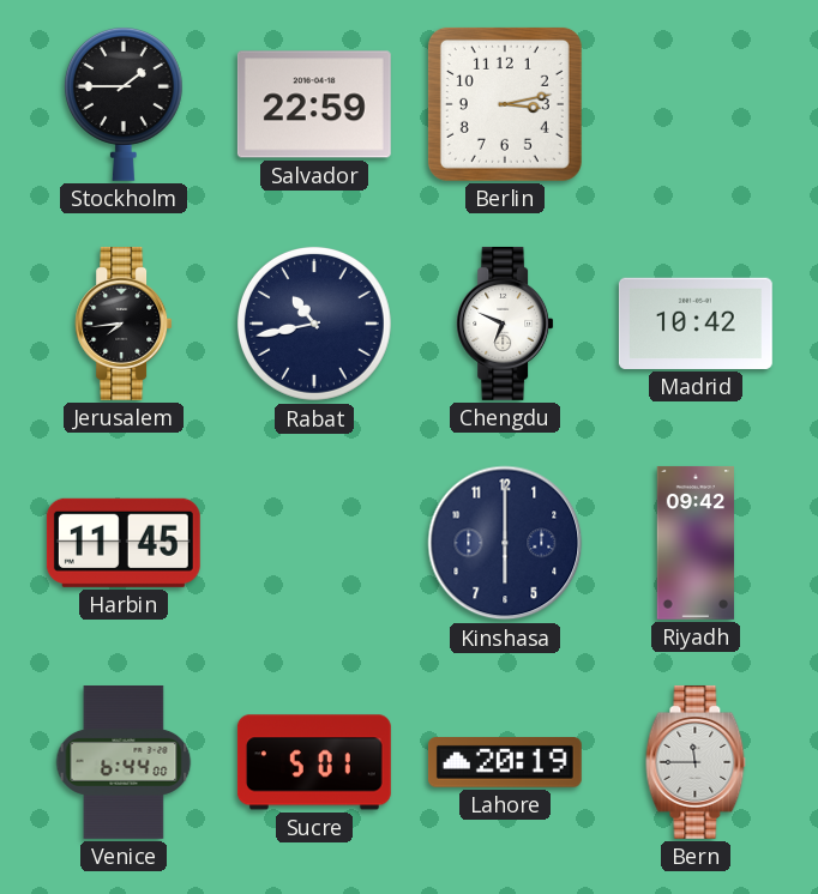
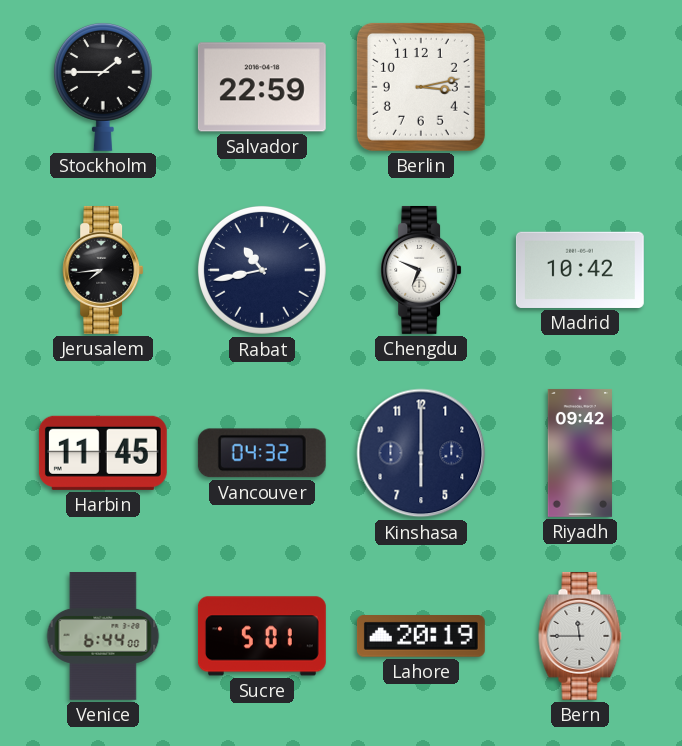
Vancouver: none -> 04:32
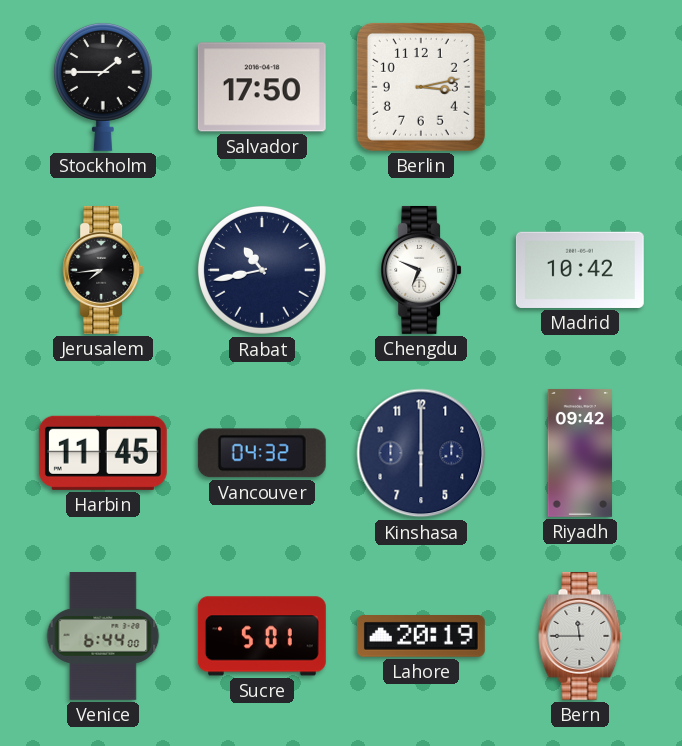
Salvador: 22:59 -> 17:50
